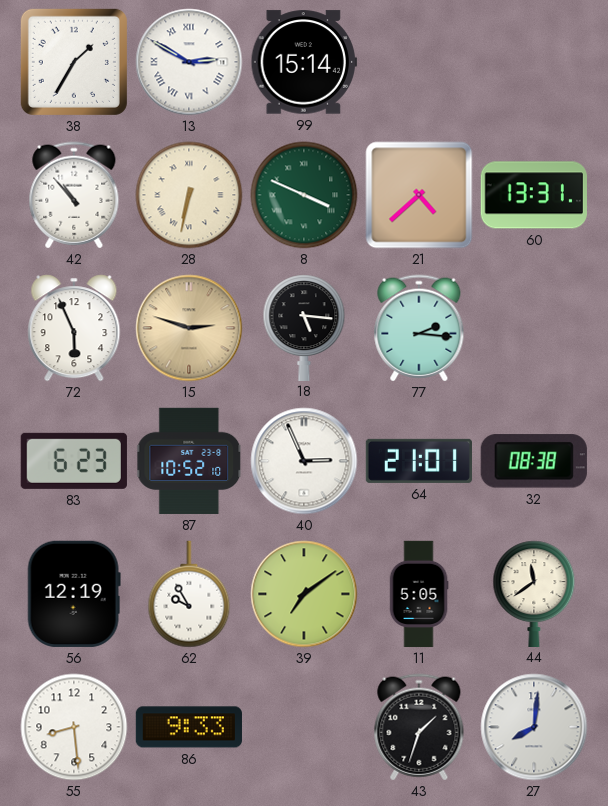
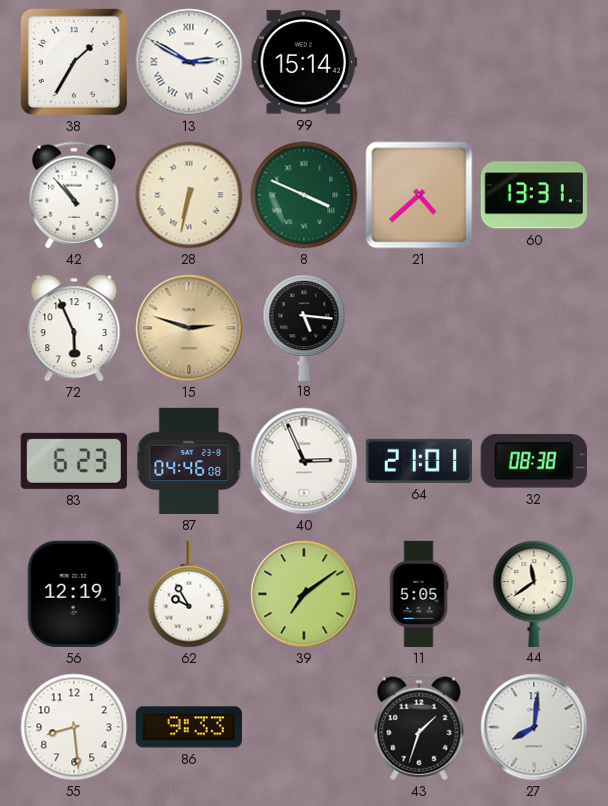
77: 2:16 -> none
87: 10:52 -> 04:46
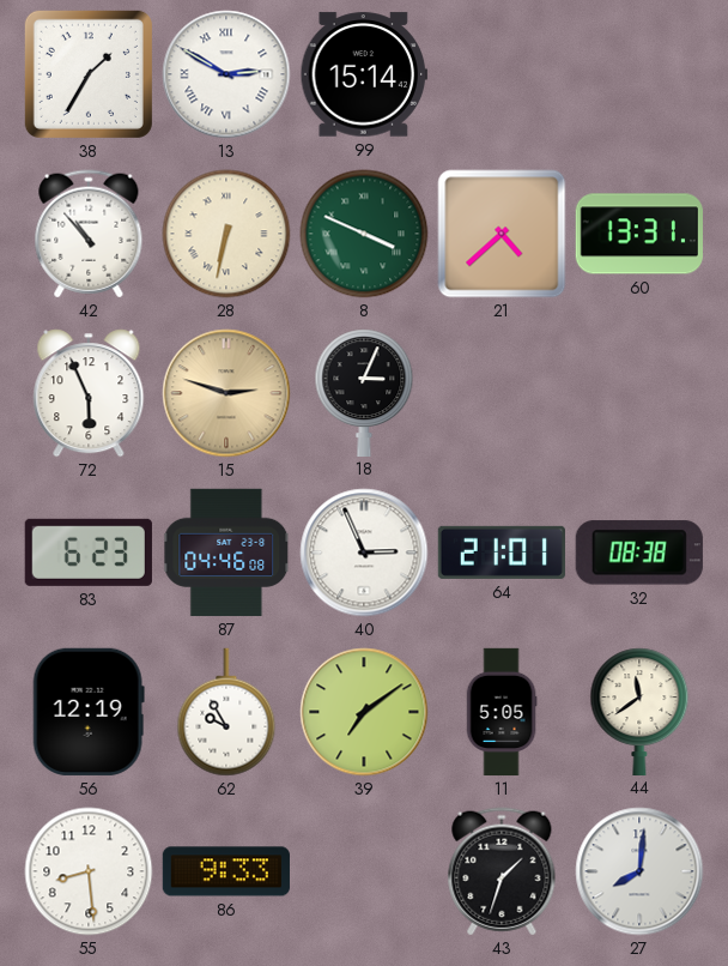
18: 5:16 -> 3:04
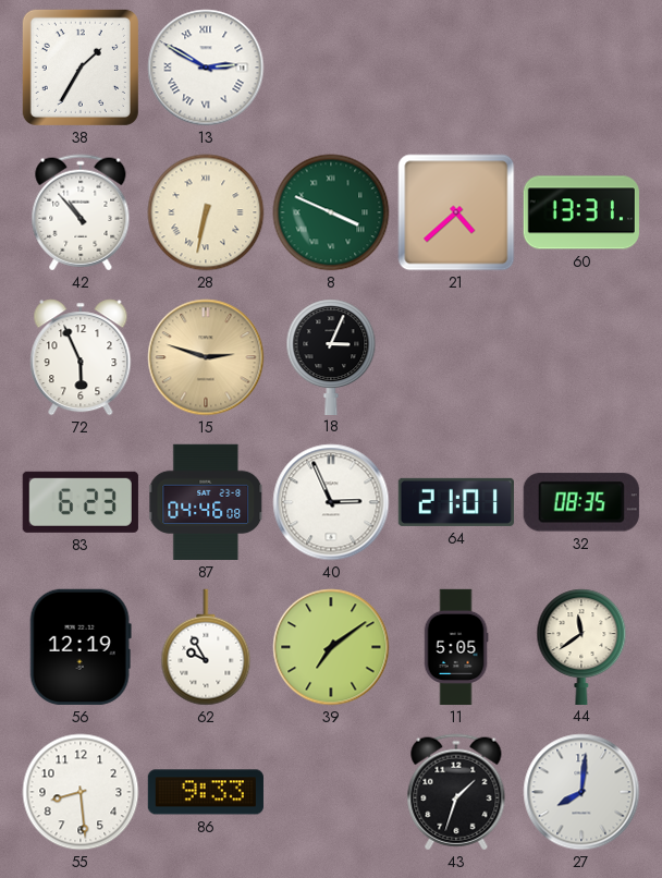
99: 15:14 -> none
32: 08:38 -> 08:35
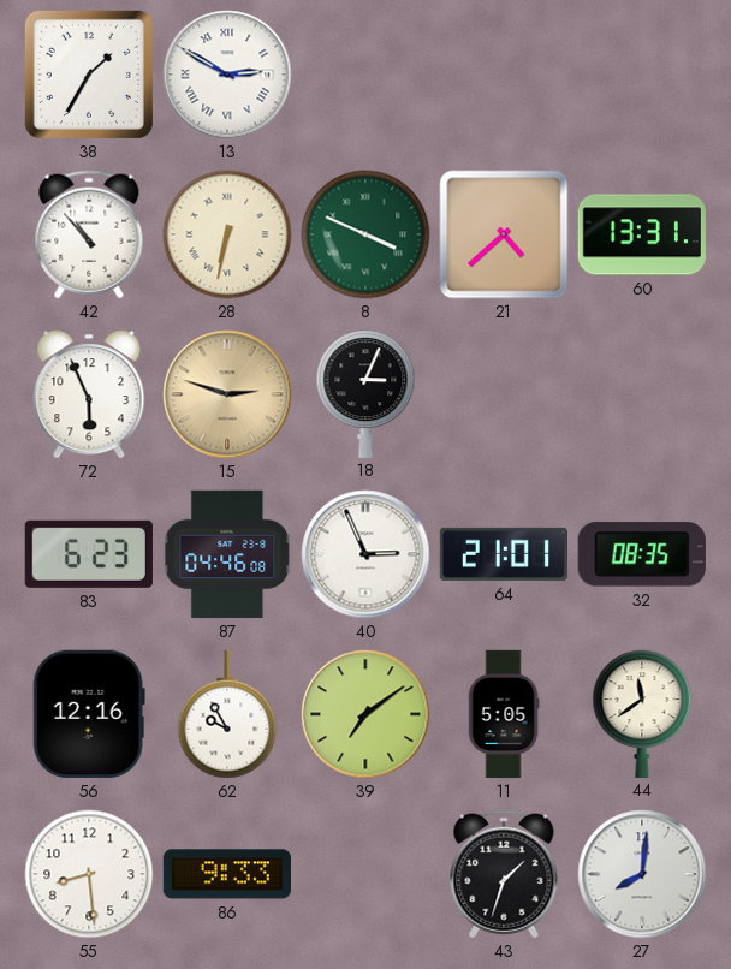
56: 12:19 -> 12:16
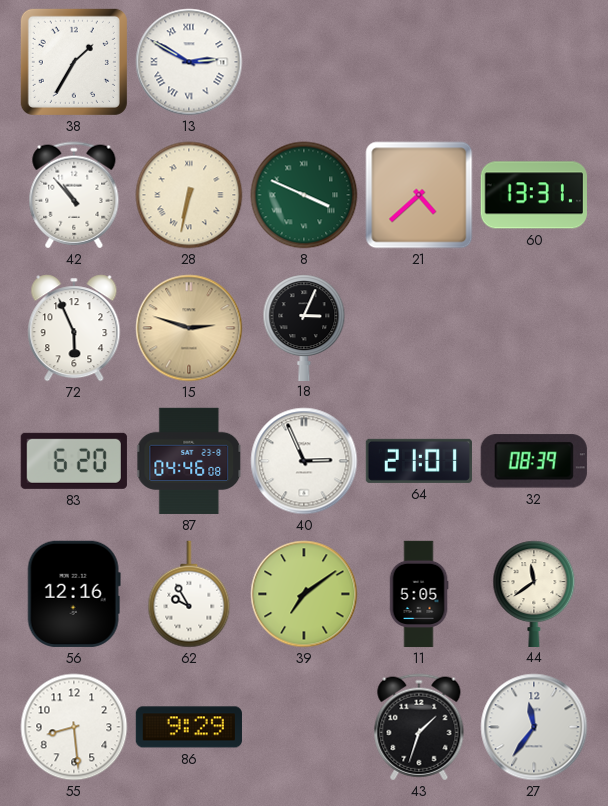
83: 6:23 -> 6:20
32: 08:35 -> 08:39
86: 9:33 -> 9:29
27: 8:01 -> 11:36
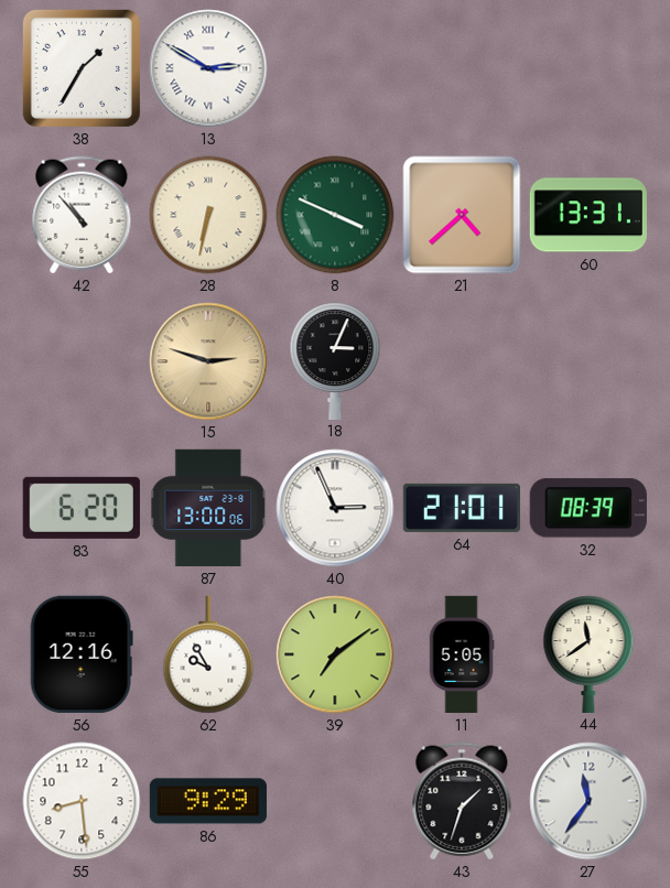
72: 5:56 -> none
87: 04:46 -> 13:00
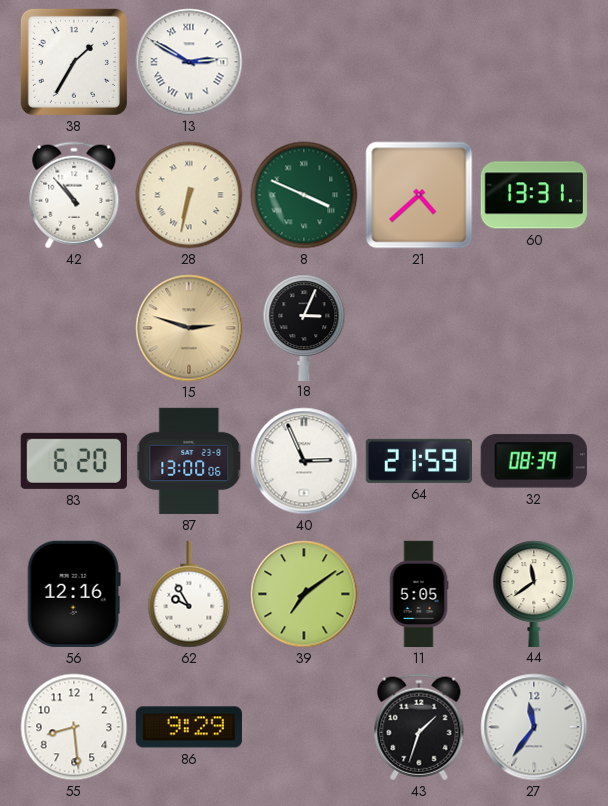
64: 21:01 -> 21:59
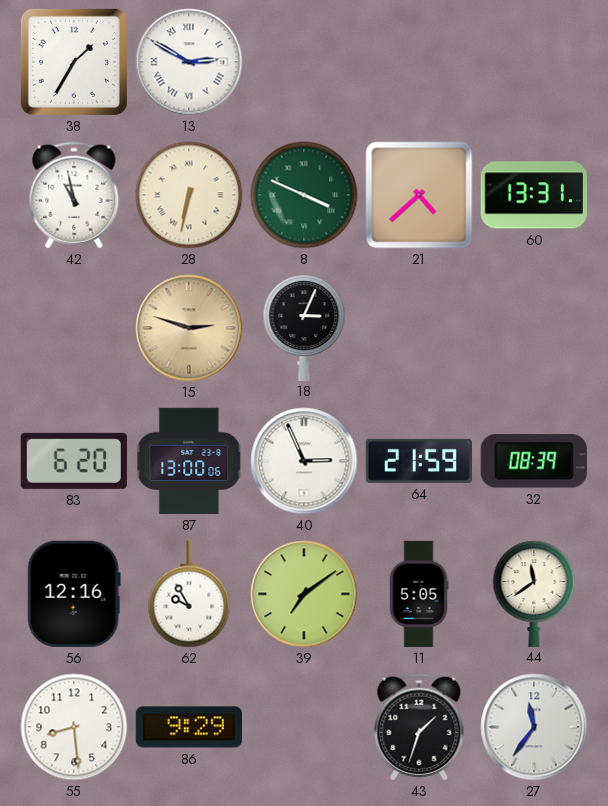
42: 10:53 -> 10:58
